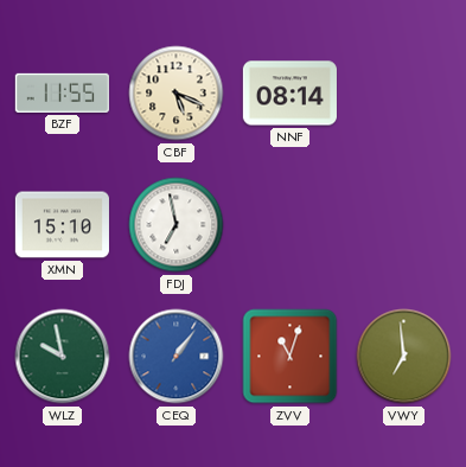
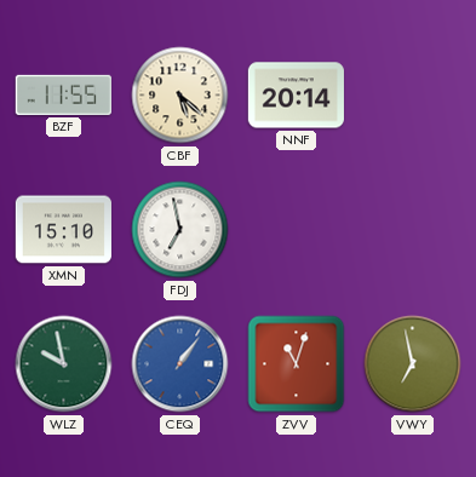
CBF: 5:19 -> 5:22
NNF: 08:14 -> 20:14
VWY: 6:59 -> 6:58
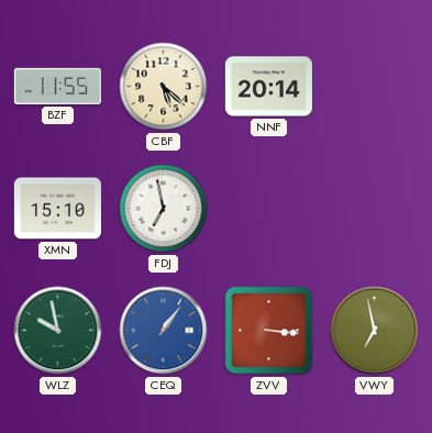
ZVV: 11:03 -> 3:16
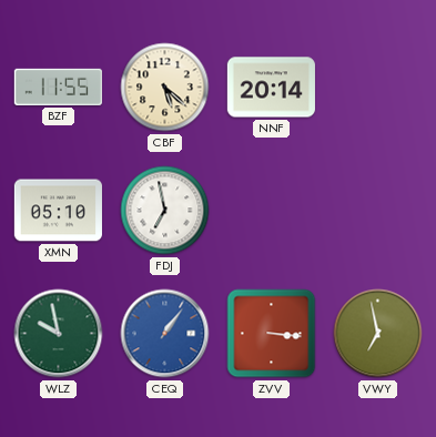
XMN: 15:10 -> 05:10
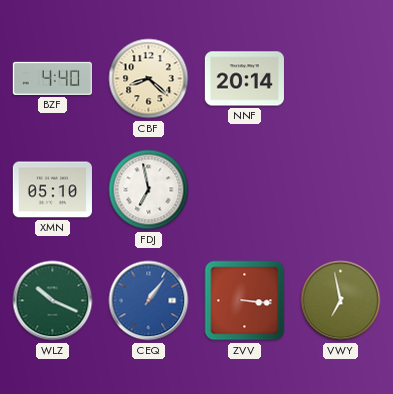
BZF: 11:55 -> 4:40
CBF: 5:22 -> 8:22
WLZ: 9:58 -> 10:19
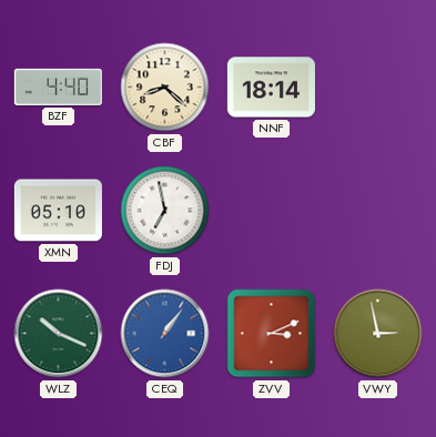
NNF: 20:14 -> 18:14
ZVV: 3:16 -> 3:11
VWY: 6:58 -> 2:58
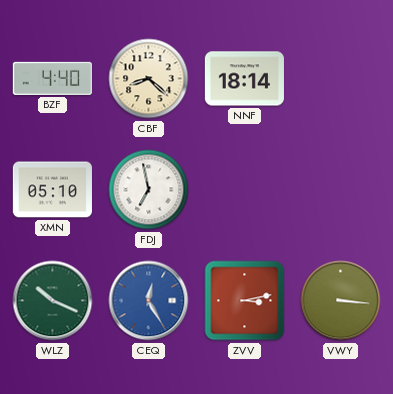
CEQ: 1:06 -> 12:25
ZVV: 3:11 -> 3:13
VWY: 2:58 -> 3:16
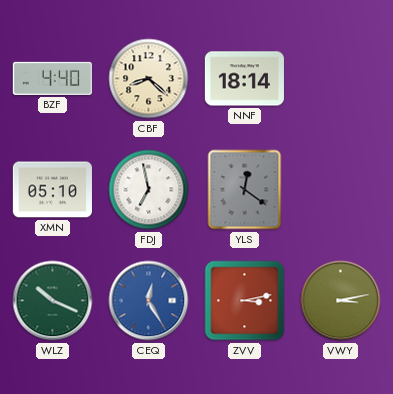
YLS: none -> 12:21
VWY: 3:16 -> 3:13
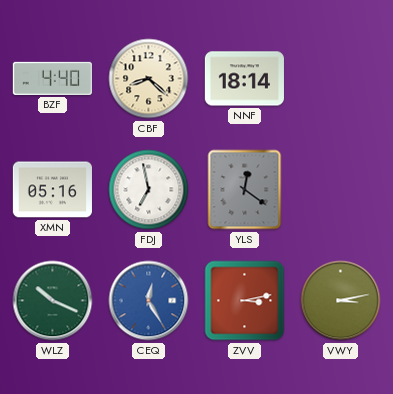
XMN: 05:10 -> 05:16
